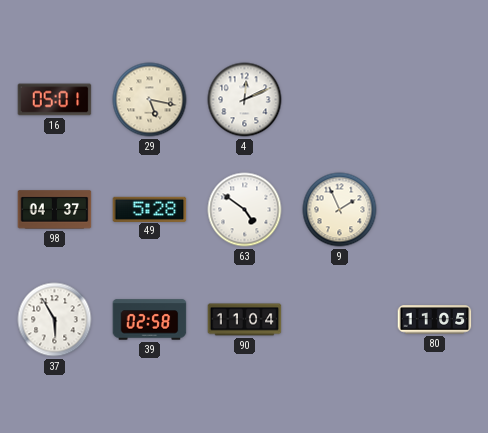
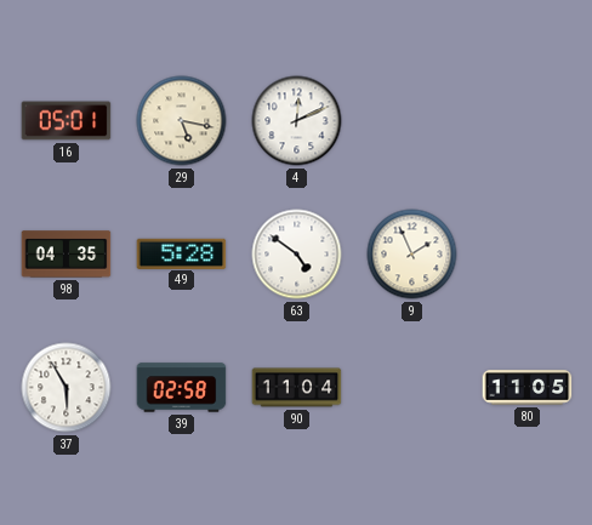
98: 04:37 -> 04:35
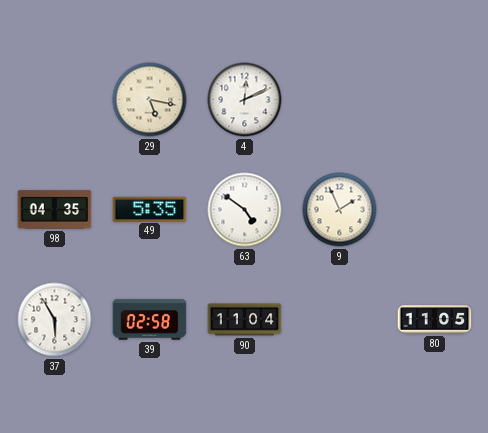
16: 05:01 -> none
49: 5:28 -> 5:35
